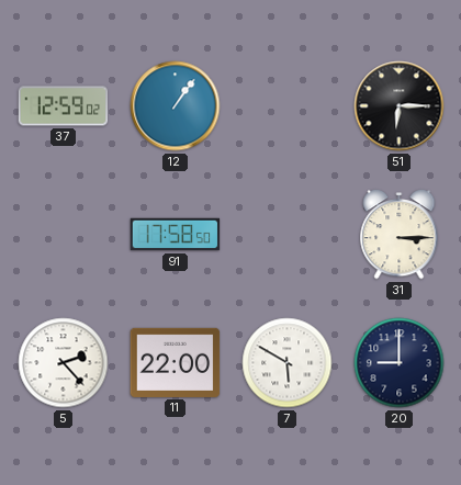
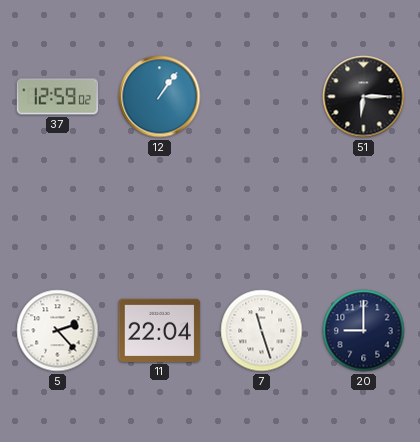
91: 17:58 -> none
31: 3:15 -> none
11: 22:00 -> 22:04
7: 5:50 -> 11:27
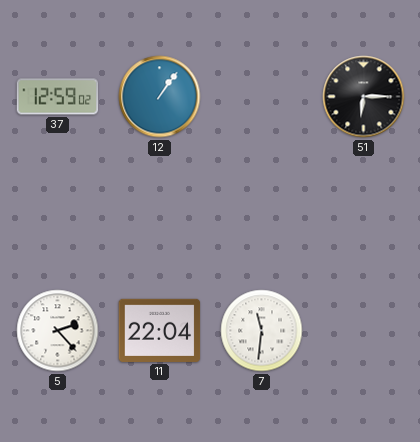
7: 11:27 -> 11:31
20: 9:00 -> none
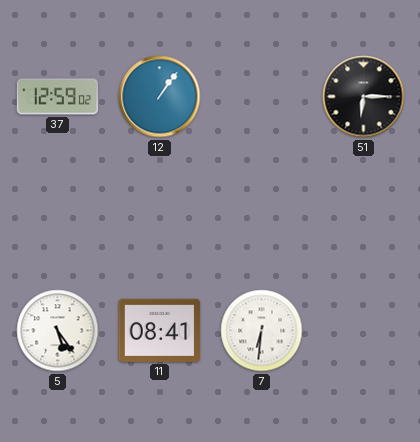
5: 2:23 -> 5:24
11: 22:04 -> 08:41
7: 11:31 -> 6:31
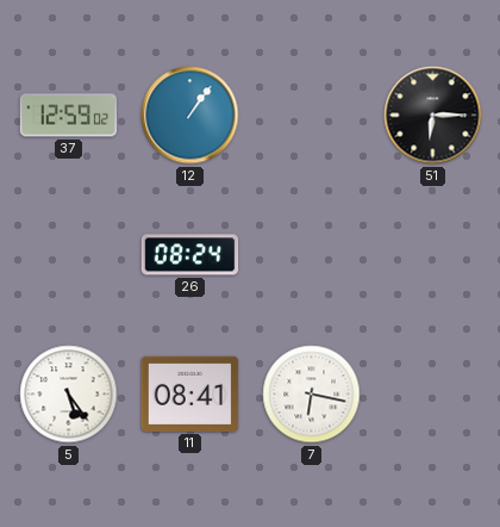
26: none -> 08:24
7: 6:31 -> 6:17
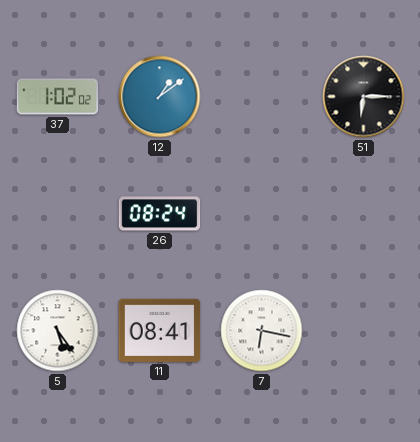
37: 12:59 -> 1:02
12: 1:06 -> 1:09
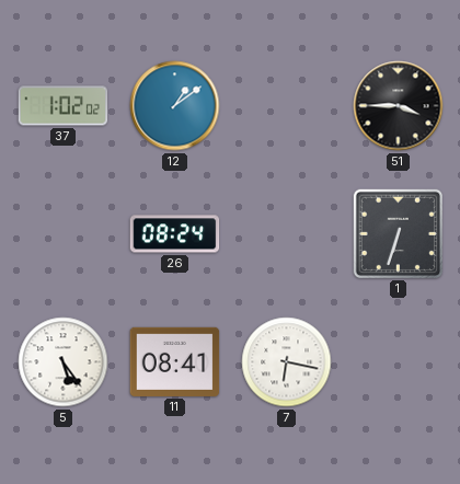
51: 6:15 -> 3:45
1: none -> 6:33
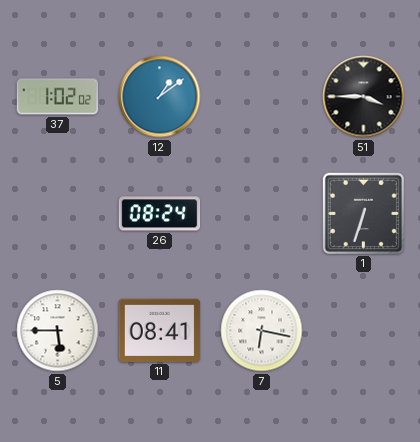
5: 5:24 -> 5:45
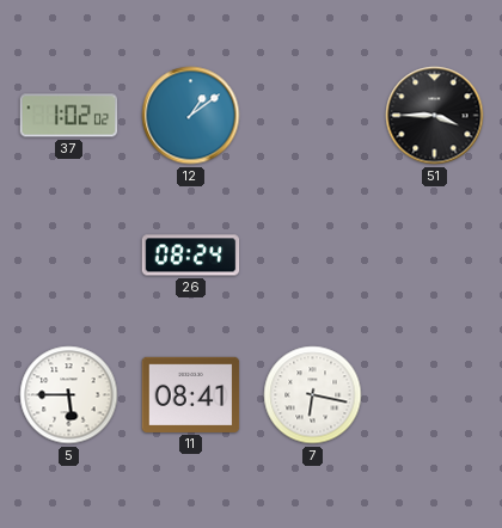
1: 6:33 -> none
